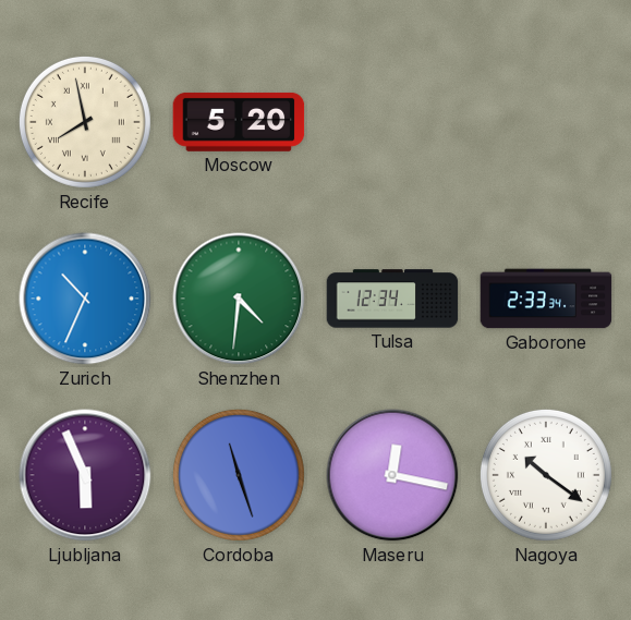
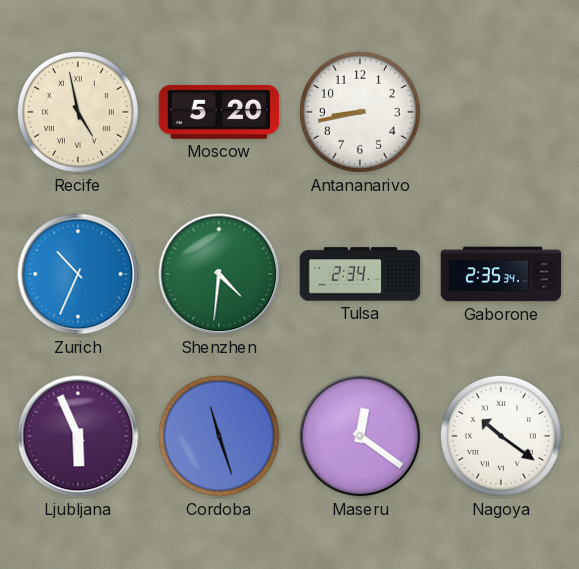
Recife: 7:58 -> 4:58
Antananarivo: none -> 8:43
Tulsa: 12:34 -> 2:34
Gaborone: 2:33 -> 2:35
Maseru: 12:17 -> 12:21
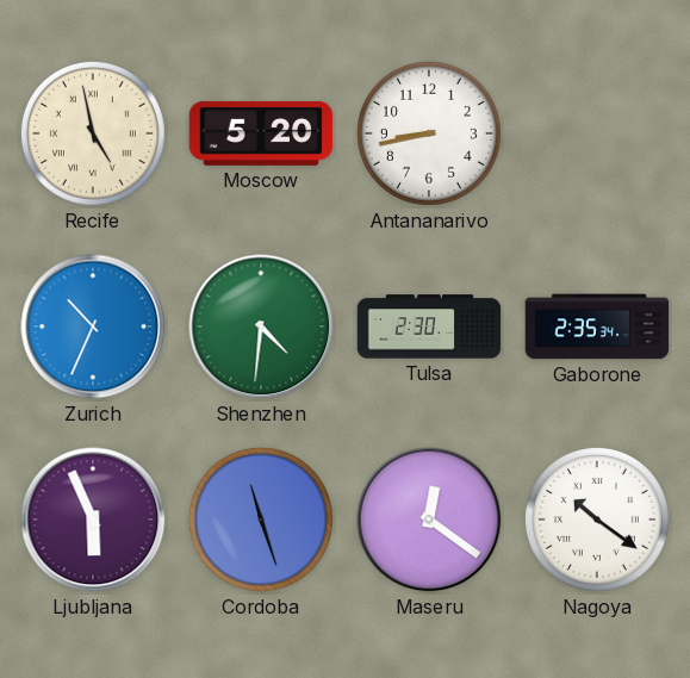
Tulsa: 2:34 -> 2:30
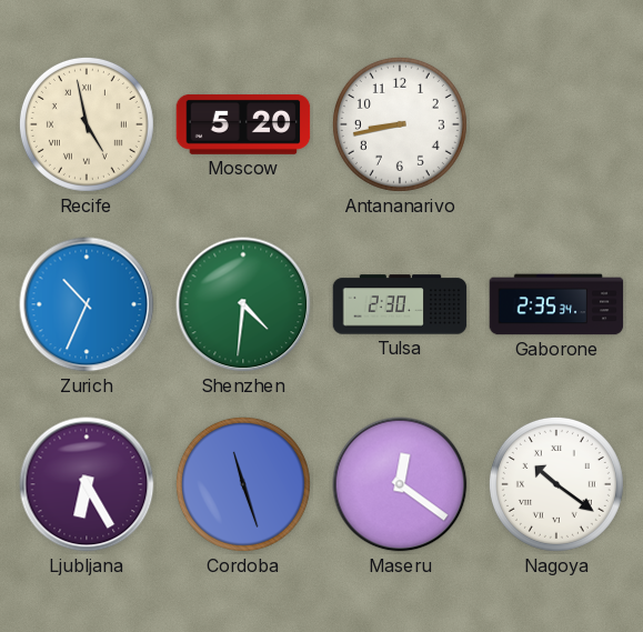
Ljubljana: 5:56 -> 6:25
